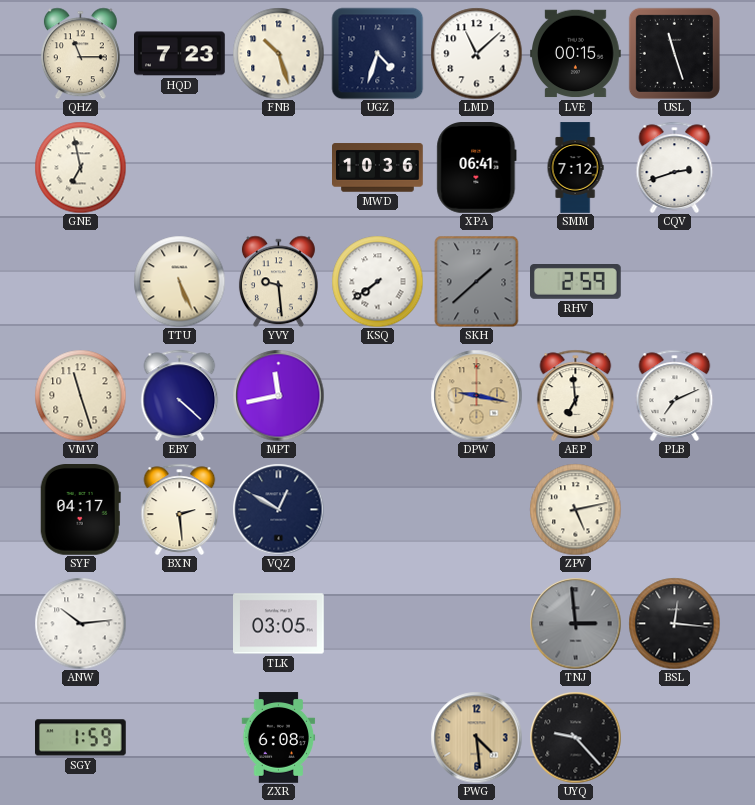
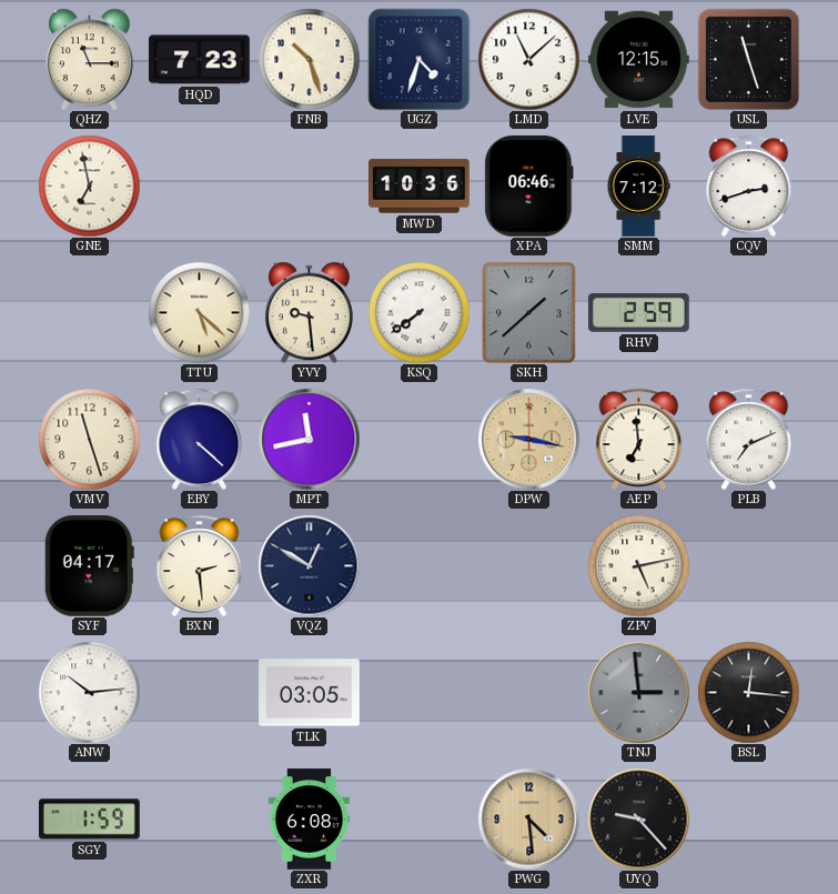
LVE: 00:15 -> 12:15
XPA: 06:41 -> 06:46
TTU: 5:26 -> 5:22
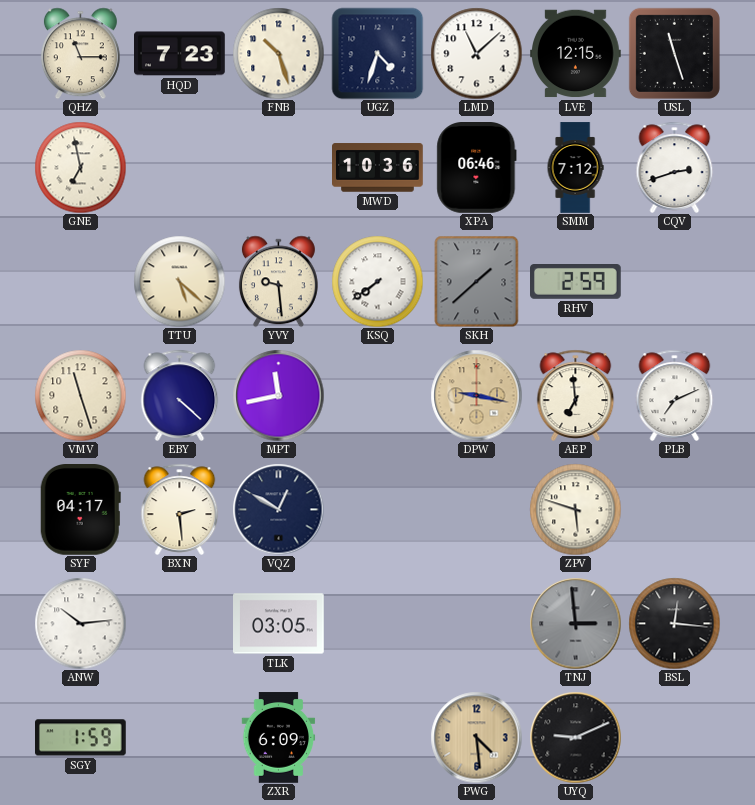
ZPV: 5:13 -> 5:48
ZXR: 6:08 -> 6:09
UYQ: 9:23 -> 9:11
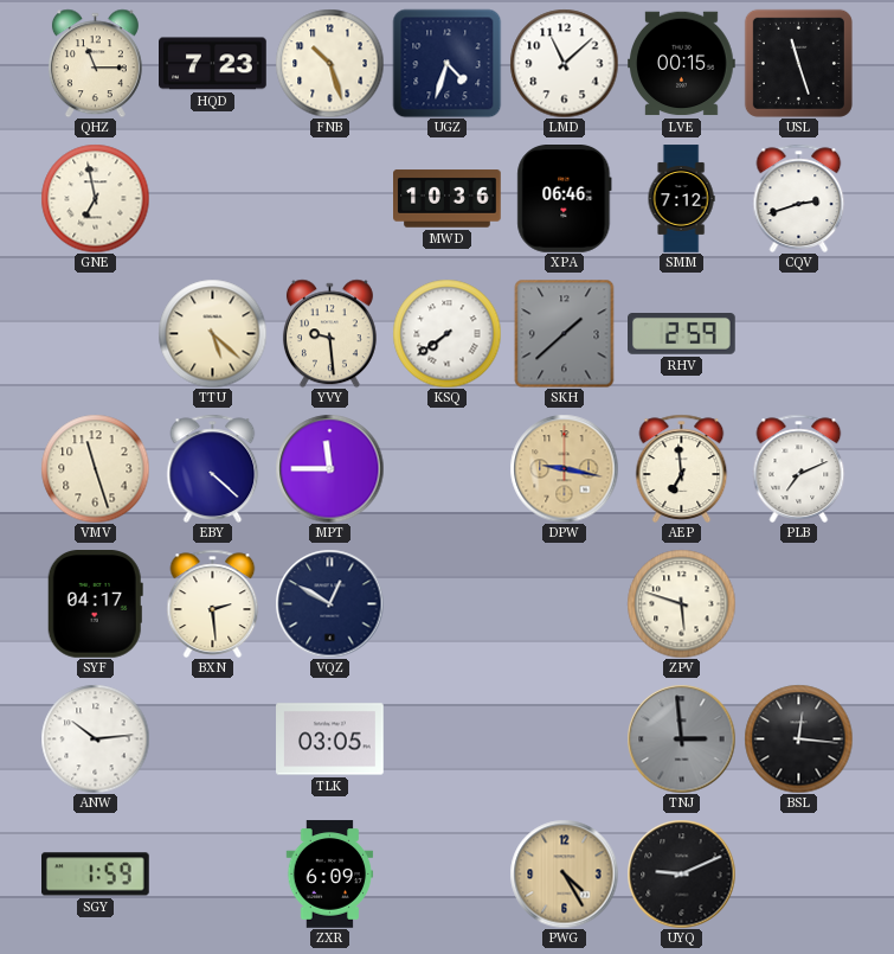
LVE: 12:15 -> 00:15
MPT: 11:43 -> 11:45
PWG: 4:29 -> 4:25
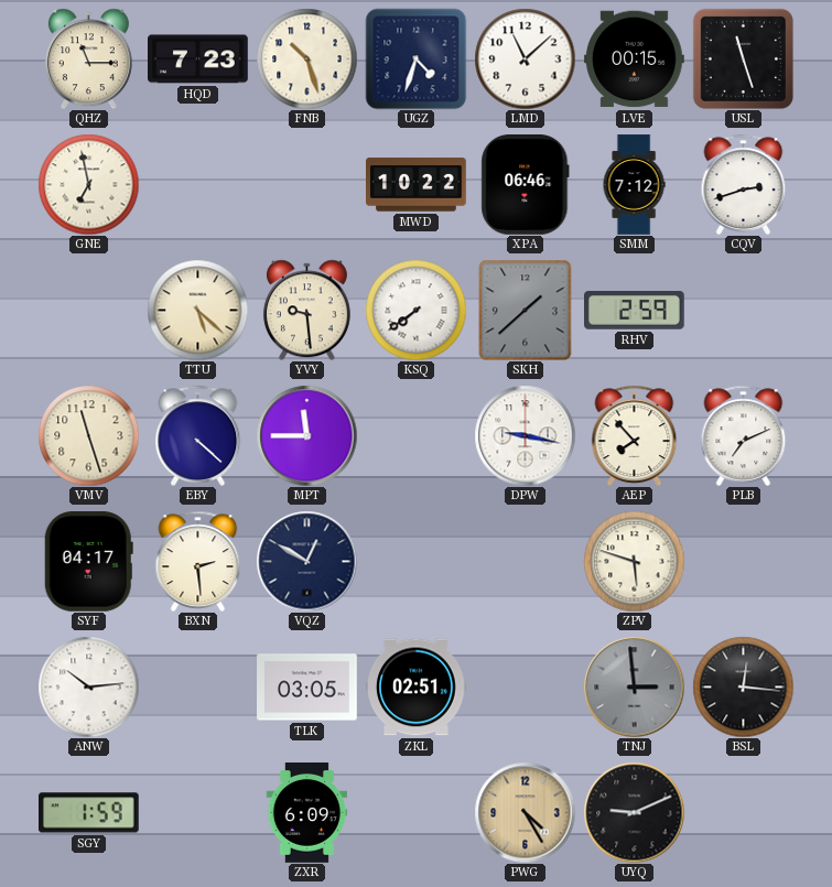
MWD: 10:36 -> 10:22
DPW dial: champagne -> white
AEP: 6:59 -> 7:53
ZKL: none -> 02:51
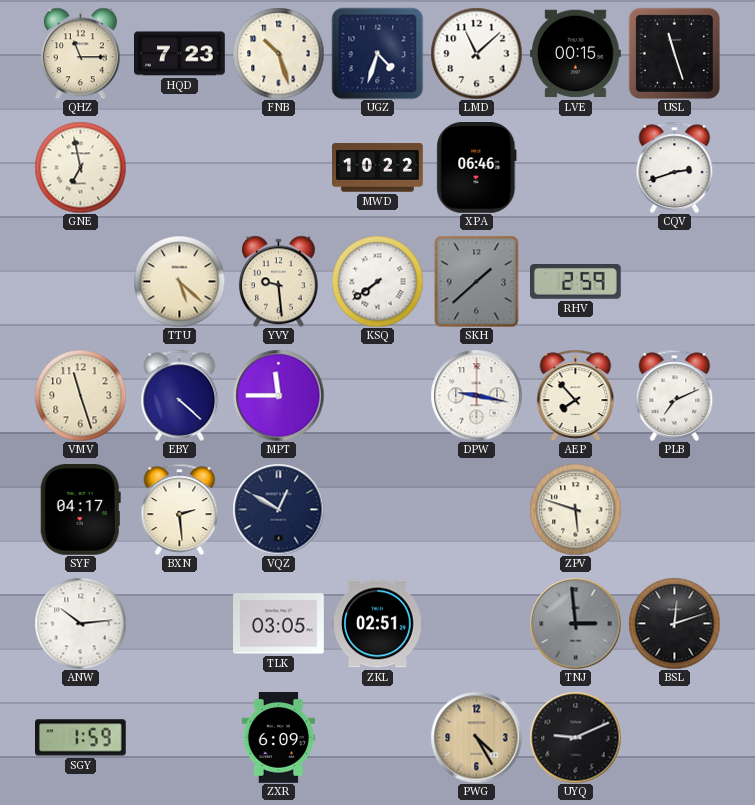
SMM: 7:12 -> none
BSL: 12:16 -> 12:12
